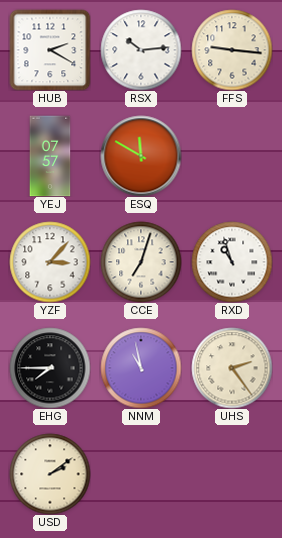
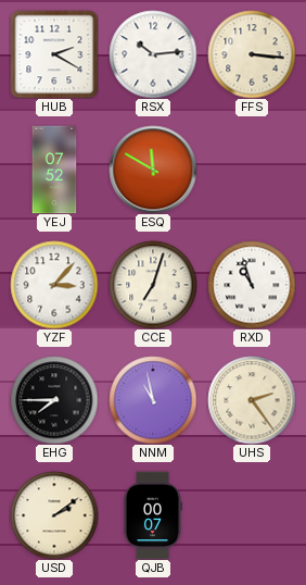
FFS: 9:16 -> 3:16
YEJ: 07:57 -> 07:52
QJB: none -> 00:07
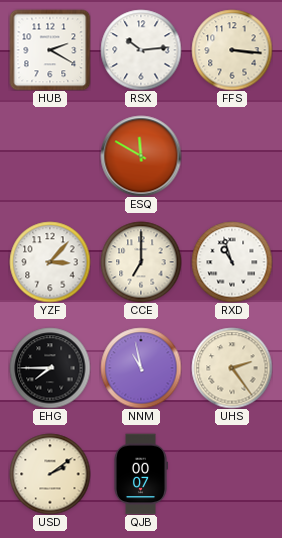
YEJ: 07:52 -> none
CCE: 7:03 -> 7:00
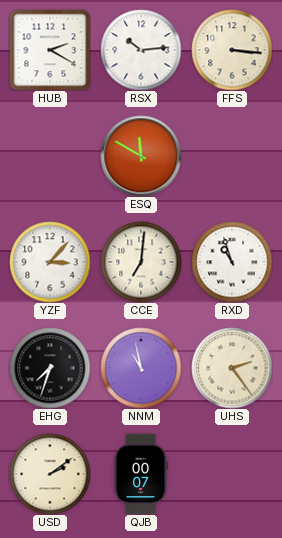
CCE: 7:00 -> 7:01
EHG: 7:45 -> 7:33
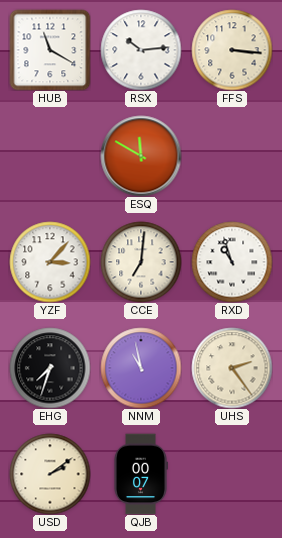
HUB: 2:20 -> 11:20
